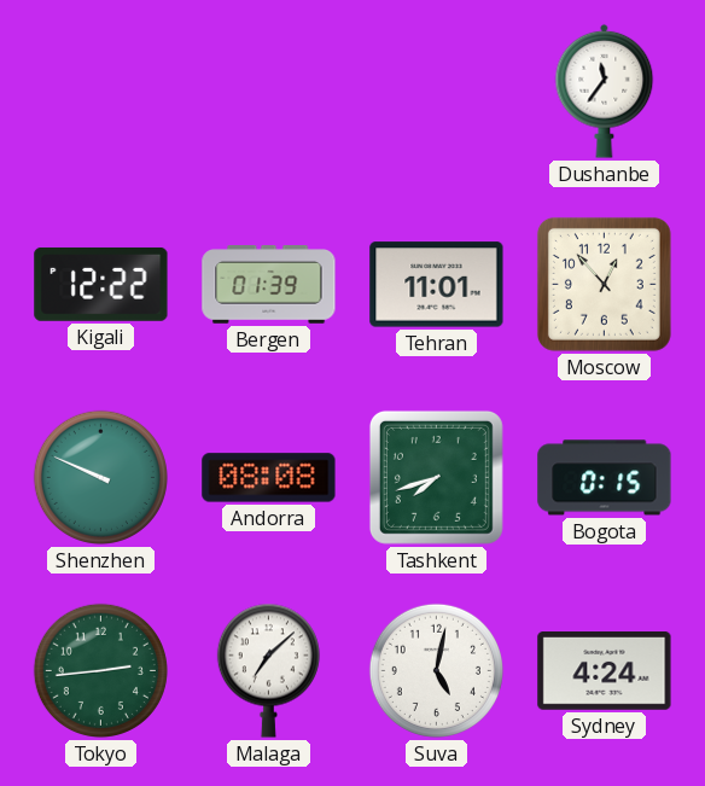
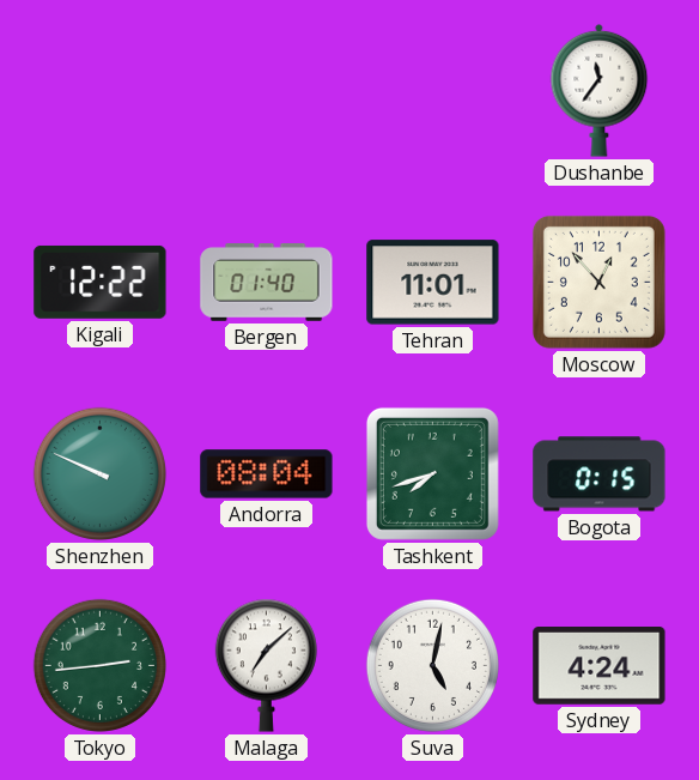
Bergen: 01:39 -> 01:40
Andorra: 08:08 -> 08:04
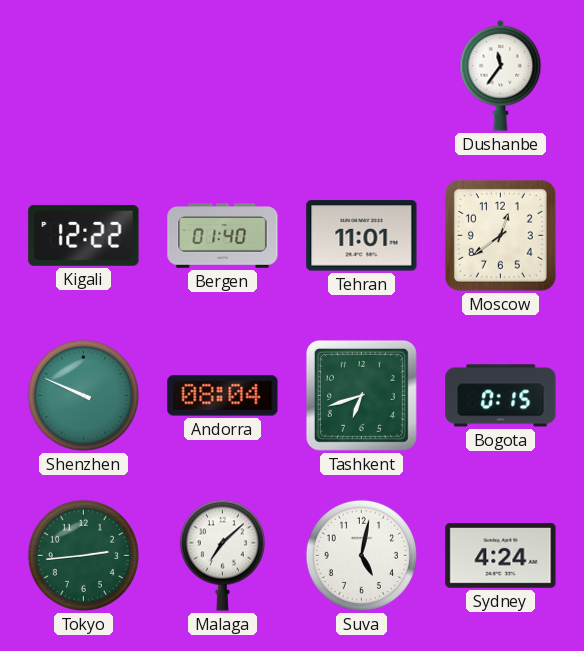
Moscow: 12:53 -> 12:39
Tashkent: 7:42 -> 6:42
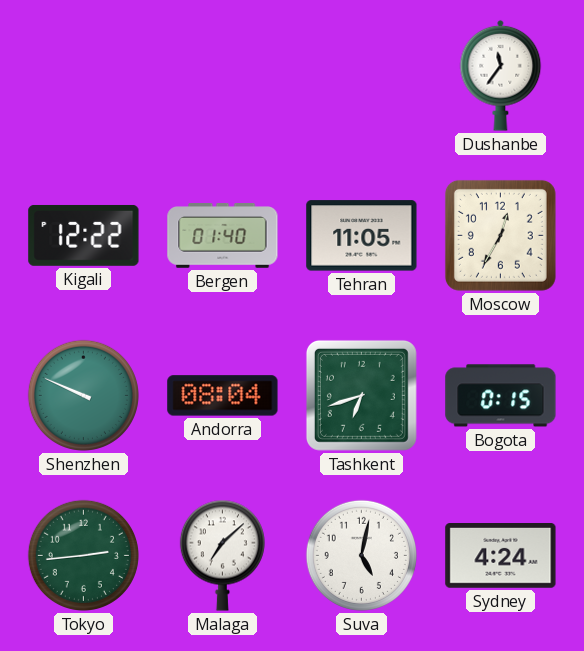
Tehran: 11:01 -> 11:05
Moscow: 12:39 -> 12:35
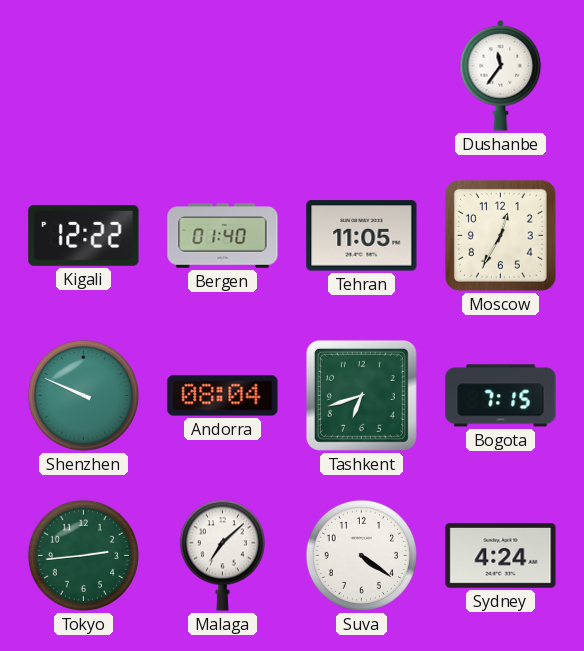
Bogota: 0:15 -> 7:15
Suva: 5:02 -> 4:21
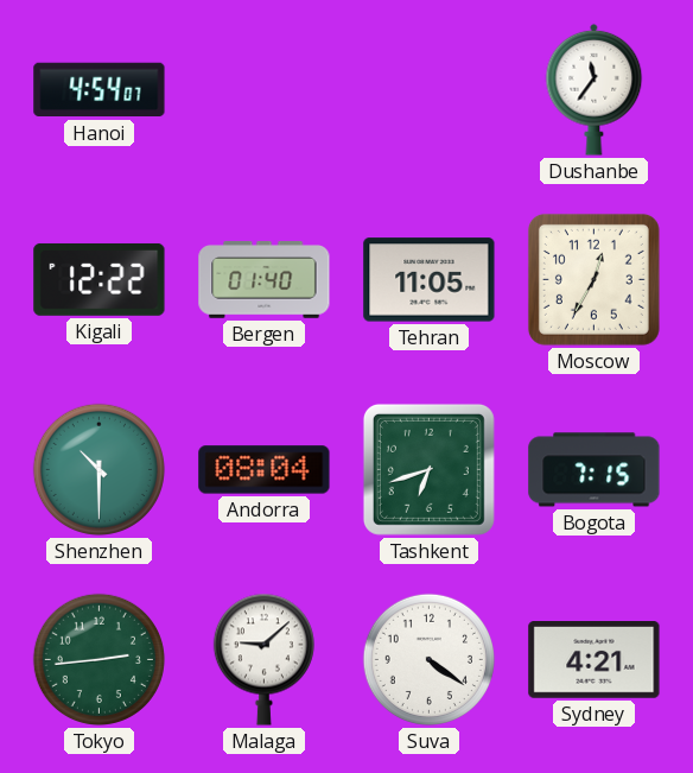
Hanoi: none -> 4:54
Shenzhen: 9:49 -> 10:30
Malaga: 7:08 -> 9:08
Sydney: 4:24 -> 4:21
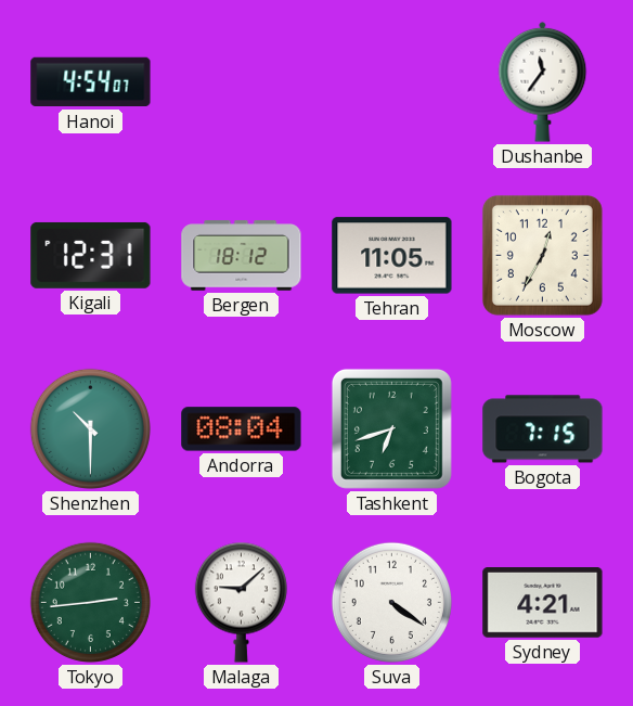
Kigali: 12:22 -> 12:31
Bergen: 01:40 -> 18:12
